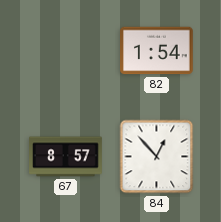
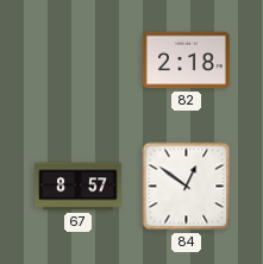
82: 1:54 -> 2:18
84: 12:53 -> 12:51
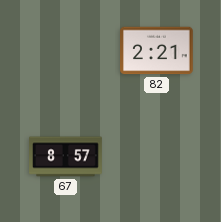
82: 2:18 -> 2:21
84: 12:51 -> none
